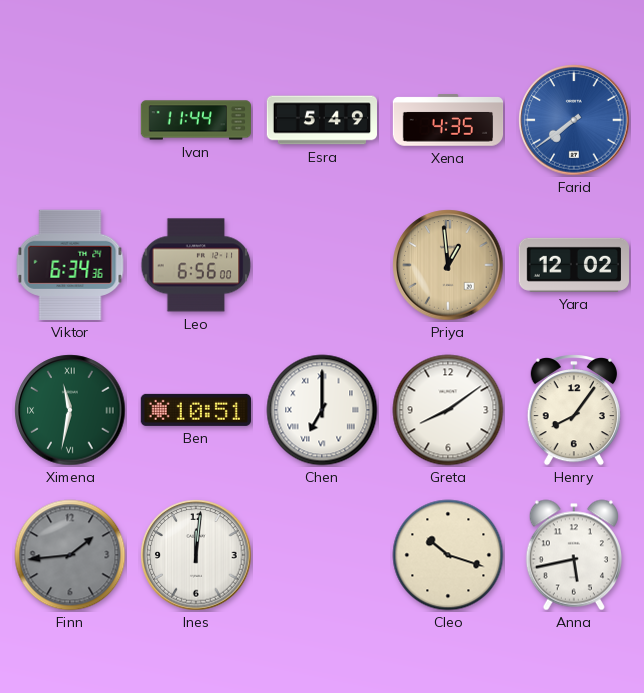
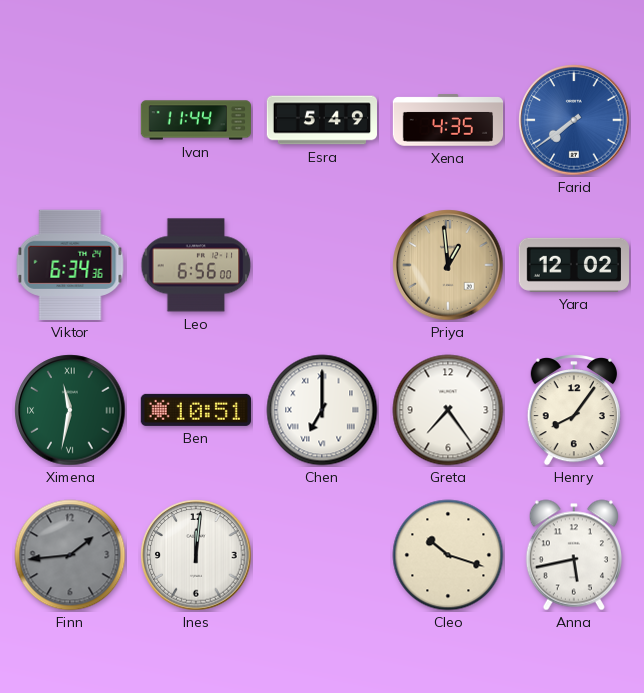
Greta: 8:09 -> 7:24
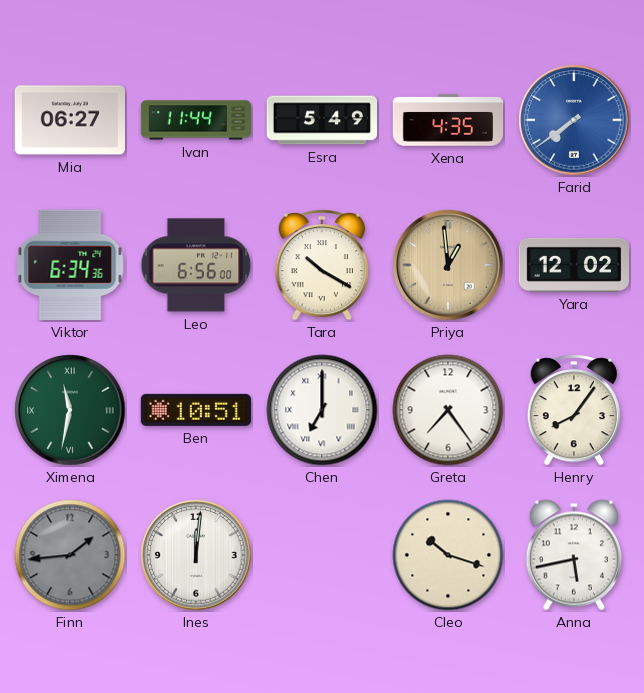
Mia: none -> 06:27
Tara: none -> 10:20
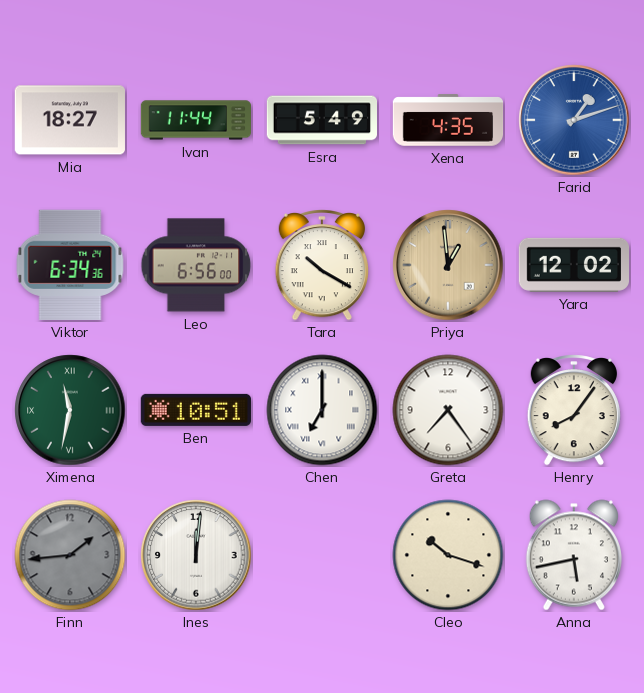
Mia: 06:27 -> 18:27
Farid: 7:39 -> 1:12
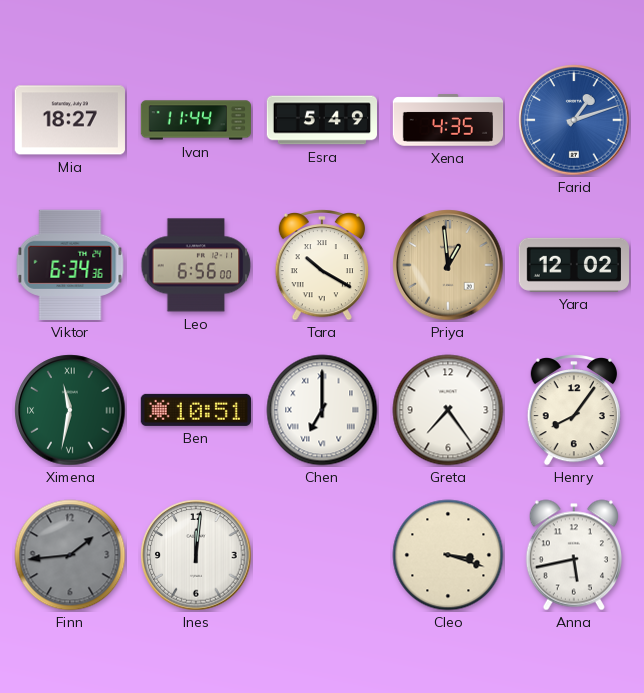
Cleo: 10:18 -> 3:18
